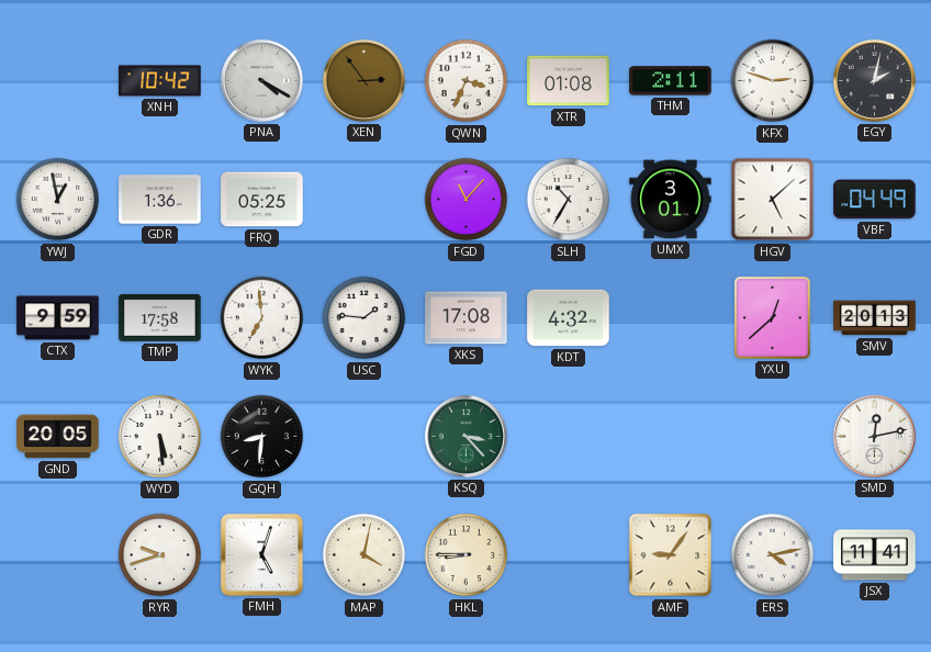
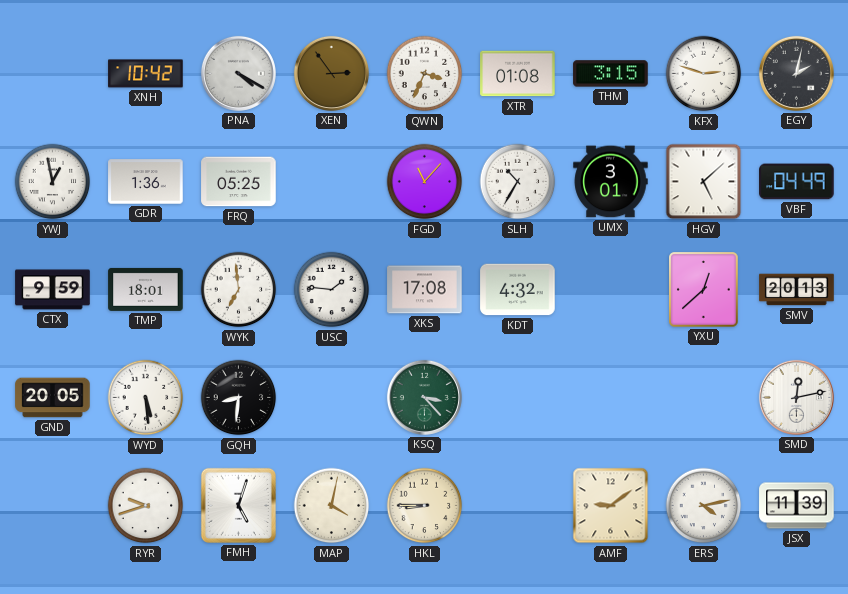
THM: 2:11 -> 3:15
TMP: 17:58 -> 18:01
AMF: 9:06 -> 9:09
JSX: 11:41 -> 11:39
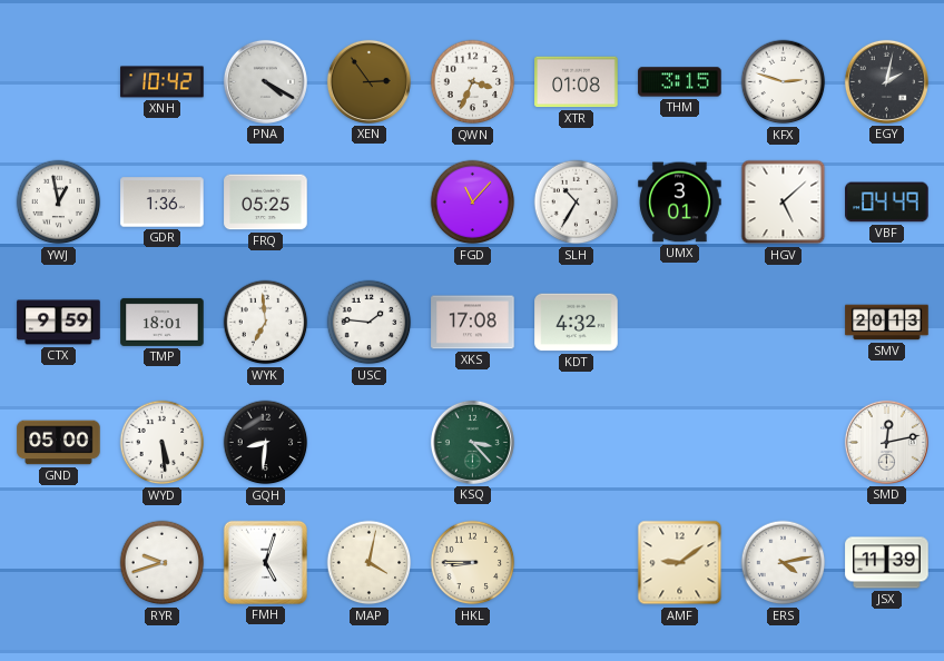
YXU: 12:38 -> none
GND: 20:05 -> 05:00
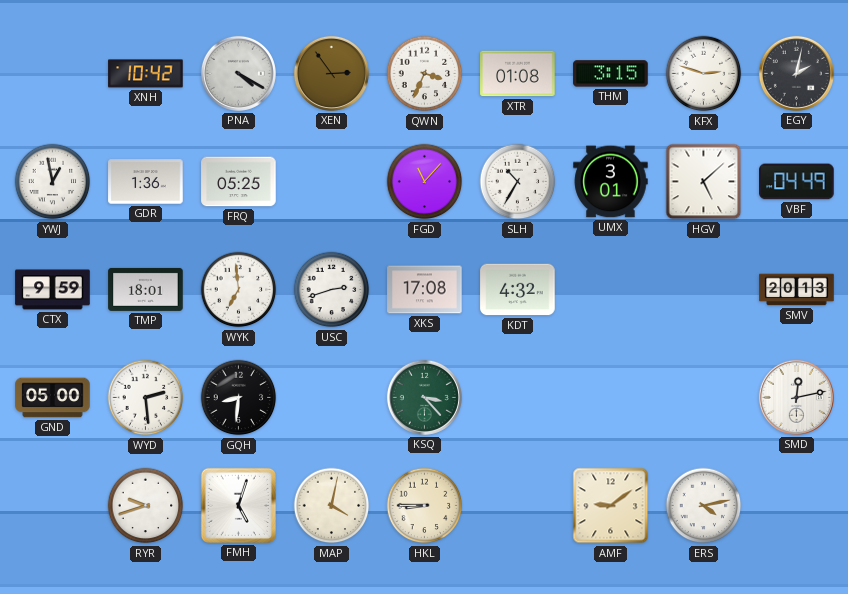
USC: 1:46 -> 2:42
WYD: 5:29 -> 2:29
JSX: 11:39 -> none
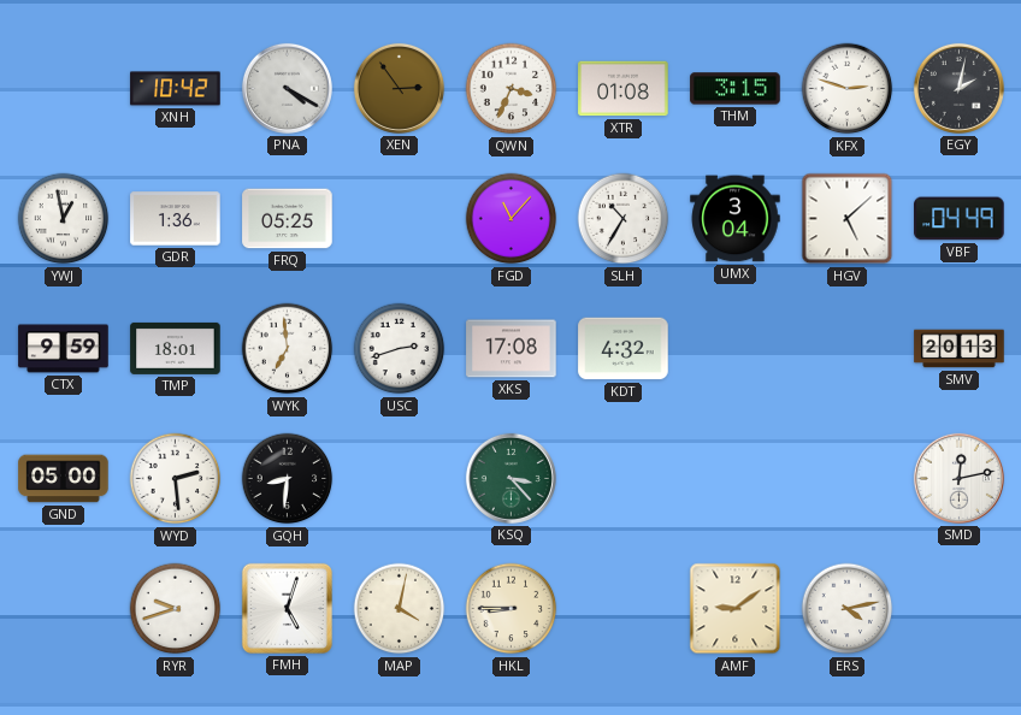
UMX: 3:01 -> 3:04
